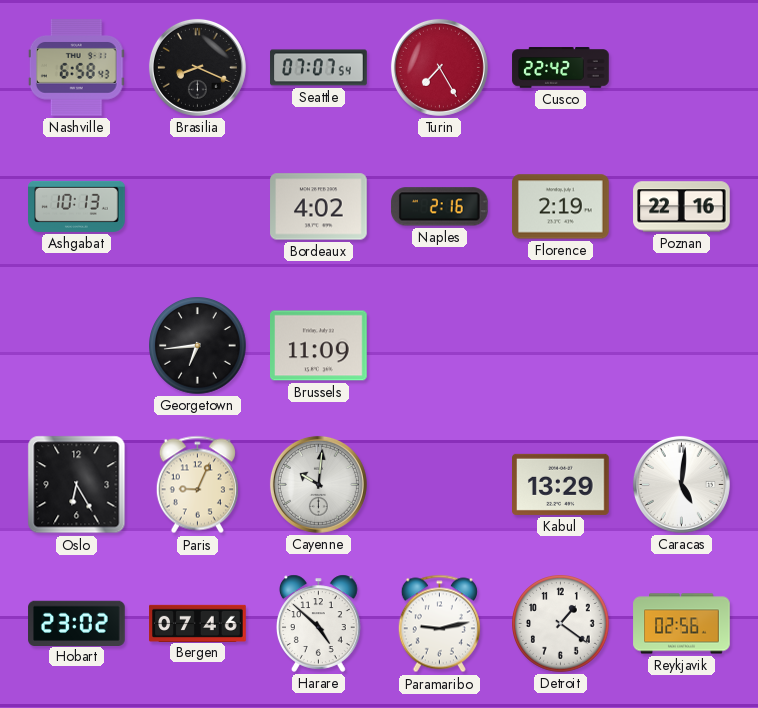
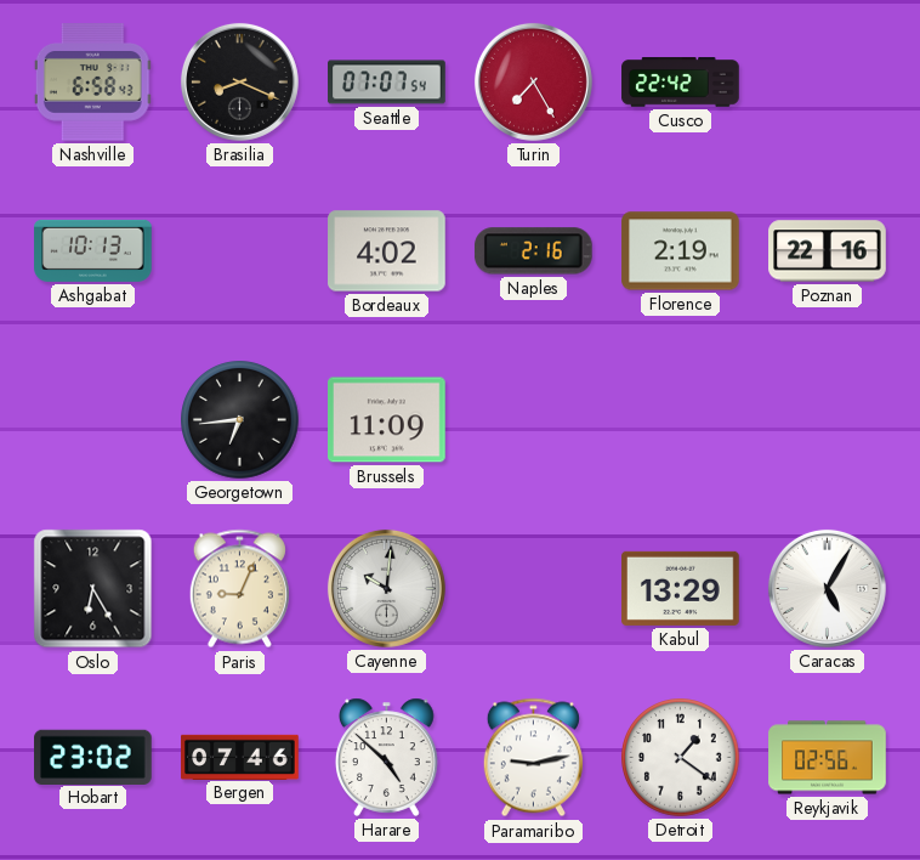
Caracas: 5:01 -> 5:05
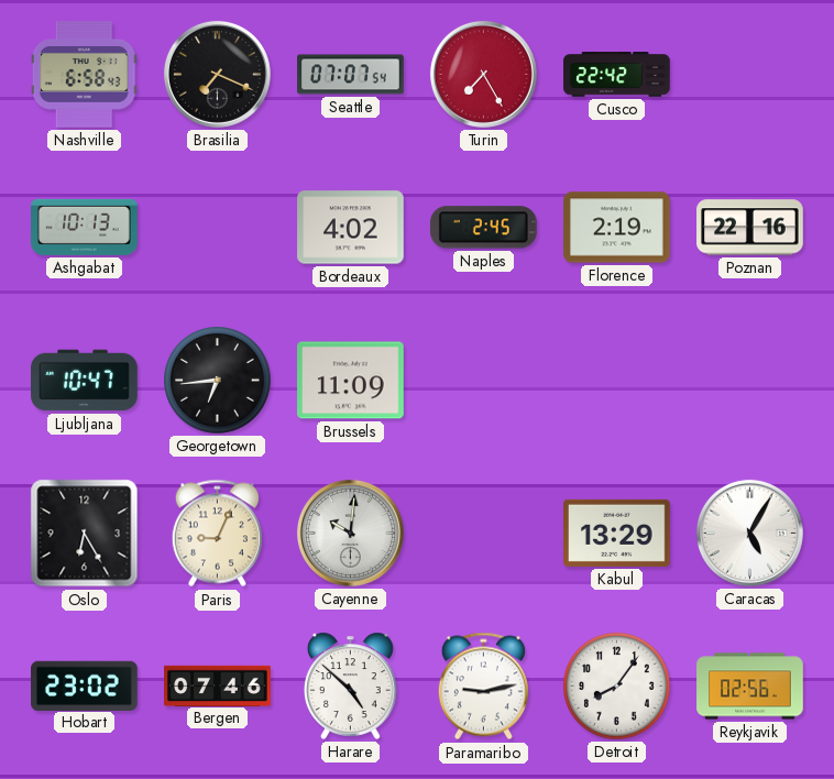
Brasilia: 8:19 -> 7:19
Naples: 2:16 -> 2:45
Ljubljana: none -> 10:47
Detroit: 1:21 -> 8:06
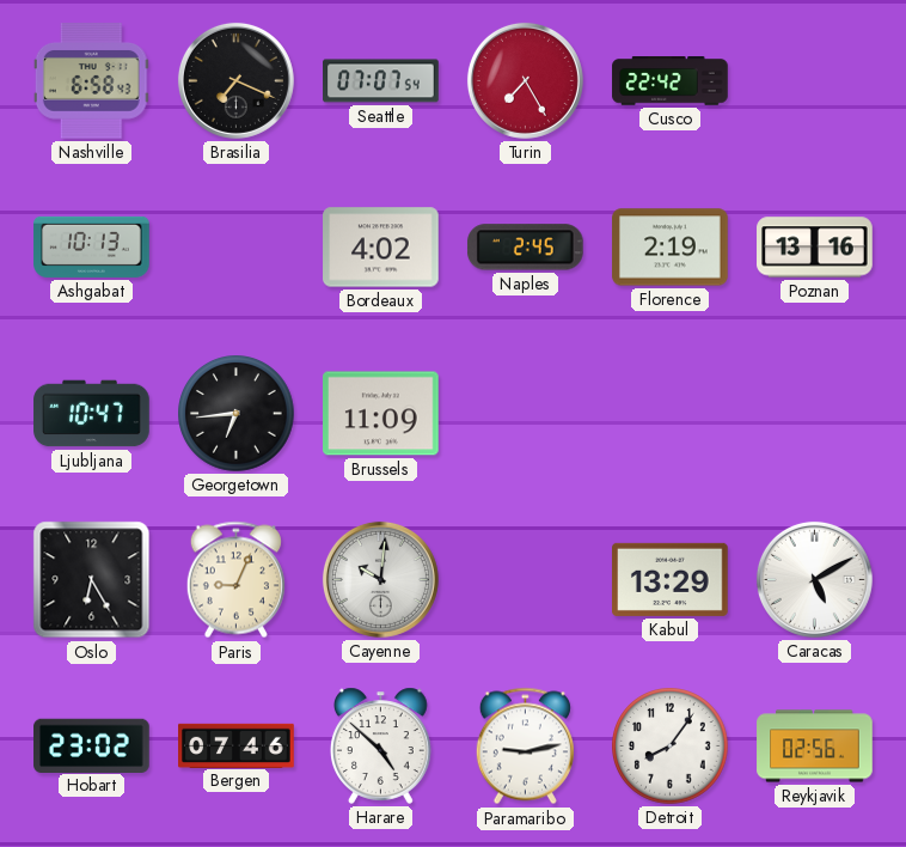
Poznan: 22:16 -> 13:16
Caracas: 5:05 -> 5:10
